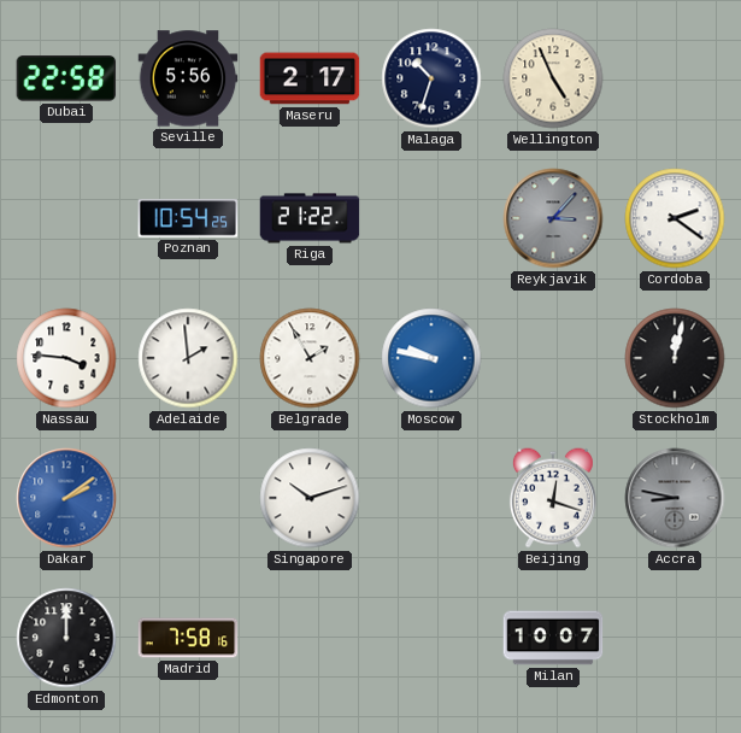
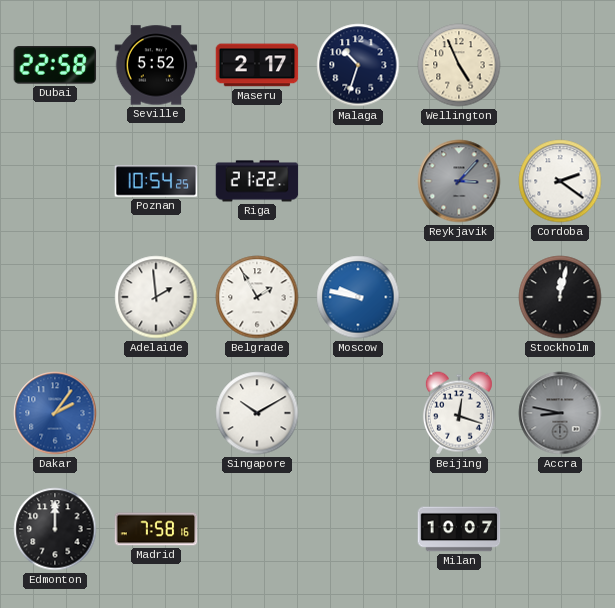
Seville: 5:56 -> 5:52
Nassau: 3:46 -> none
Dakar: 2:09 -> 2:06
Singapore: 10:12 -> 10:10
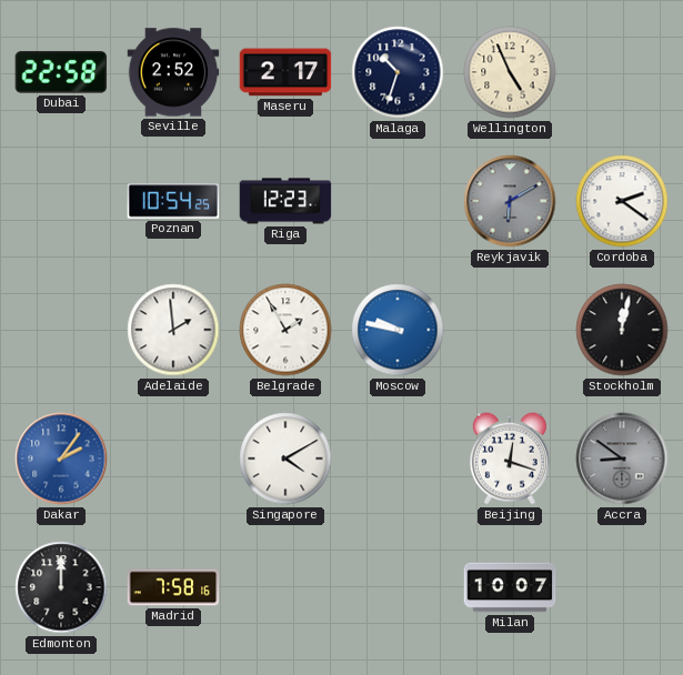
Seville: 5:52 -> 2:52
Riga: 21:22 -> 12:23
Reykjavik: 3:07 -> 6:10
Singapore: 10:10 -> 4:10
Accra: 8:47 -> 8:51
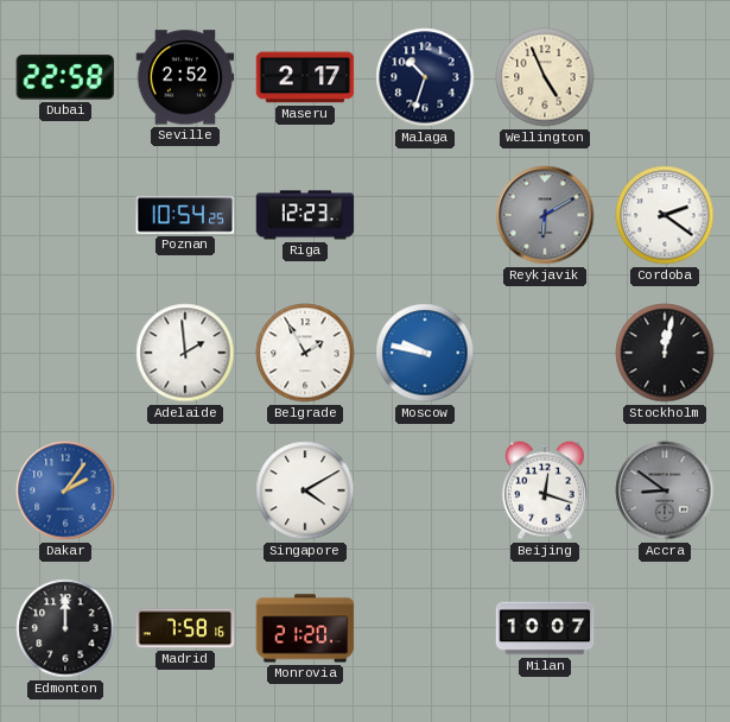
Monrovia: none -> 21:20
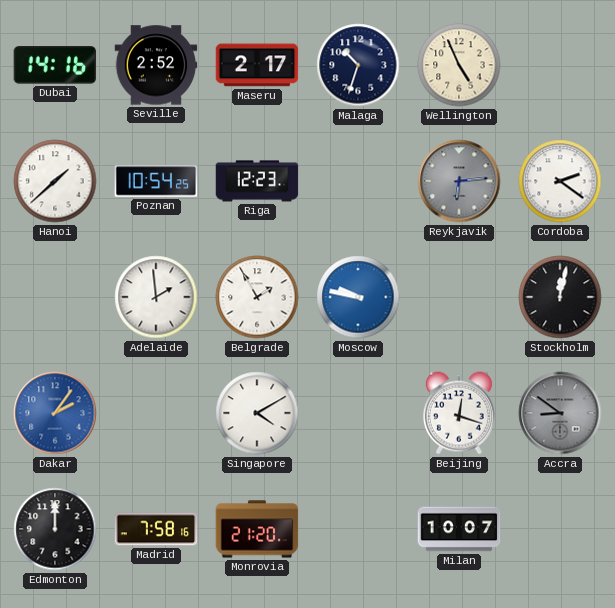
Dubai: 22:58 -> 14:16
Hanoi: none -> 1:38
Reykjavik: 6:10 -> 6:14
